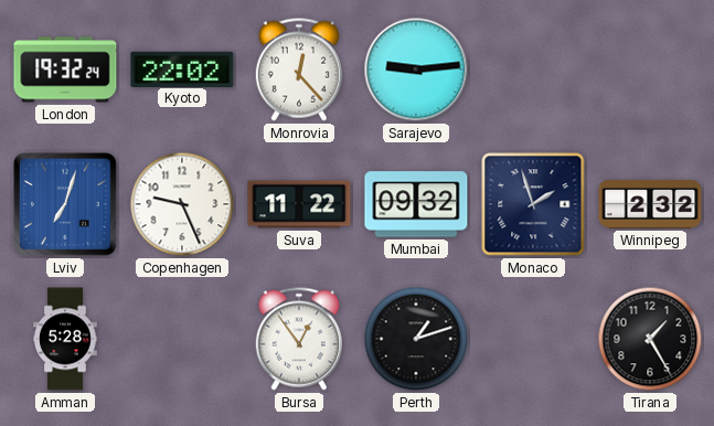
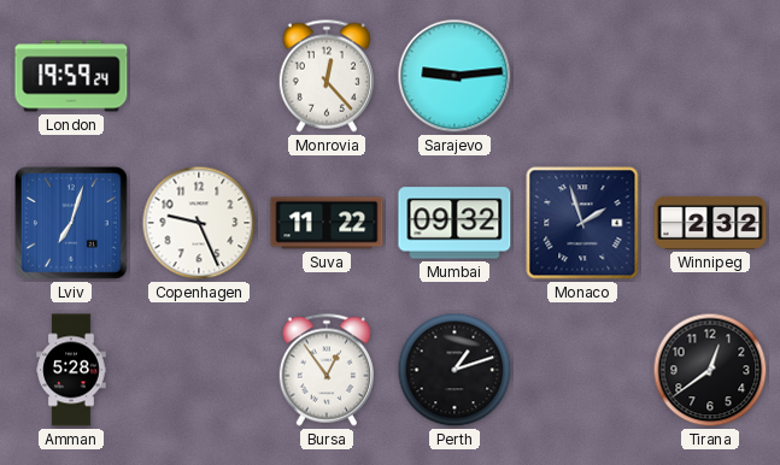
London: 19:32 -> 19:59
Kyoto: 22:02 -> none
Tirana: 1:25 -> 12:39
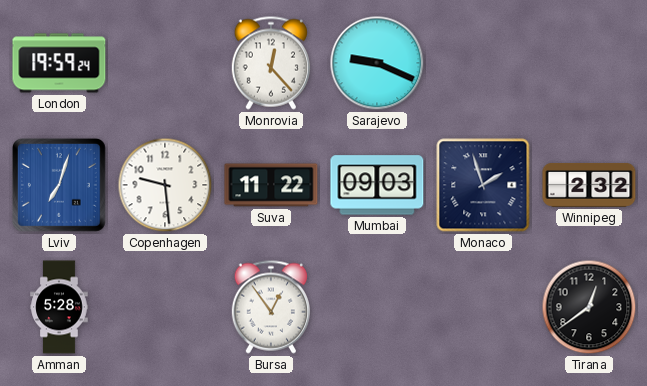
Sarajevo: 9:14 -> 9:19
Copenhagen: 9:26 -> 9:29
Mumbai: 09:32 -> 09:03
Perth: 1:12 -> none
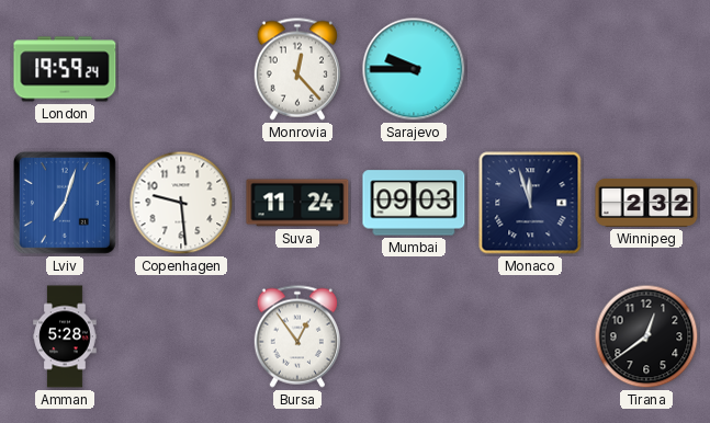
Sarajevo: 9:19 -> 9:45
Suva: 11:22 -> 11:24
Monaco: 1:57 -> 11:57
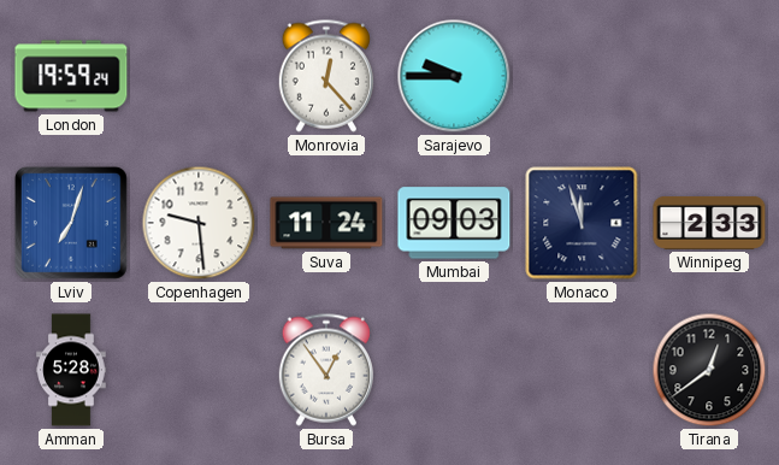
Winnipeg: 2:32 -> 2:33
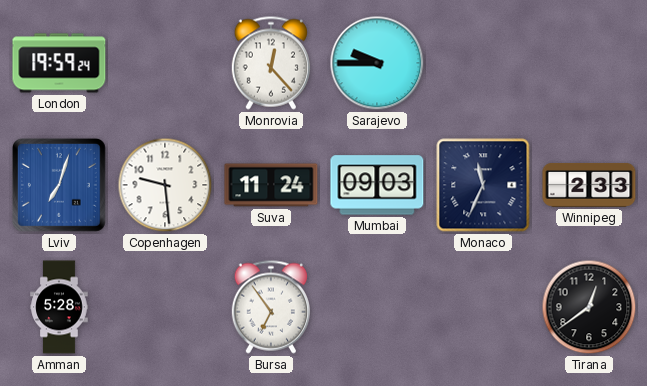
Monaco: 11:57 -> 11:34
Bursa: 12:54 -> 6:54
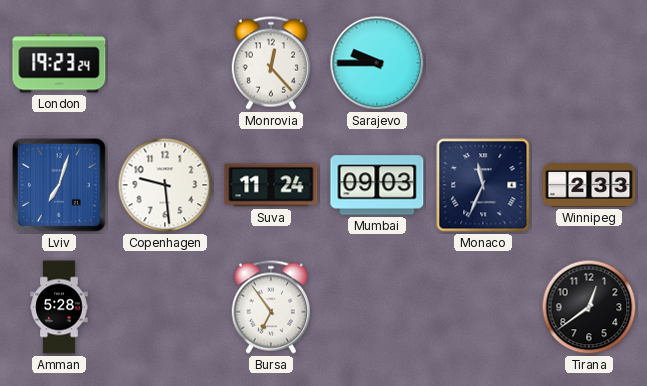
London: 19:59 -> 19:23
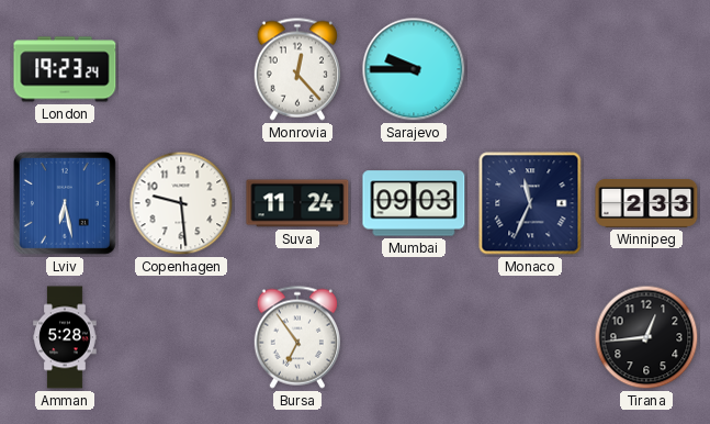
Lviv: 7:03 -> 6:28
Tirana: 12:39 -> 12:44
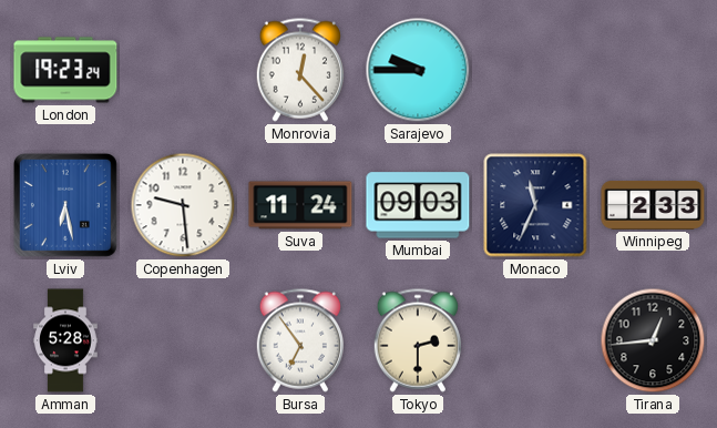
Tokyo: none -> 2:30
